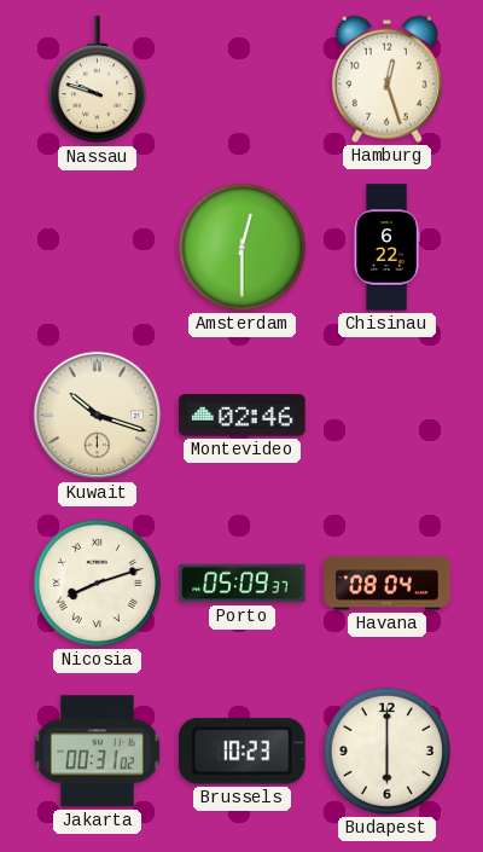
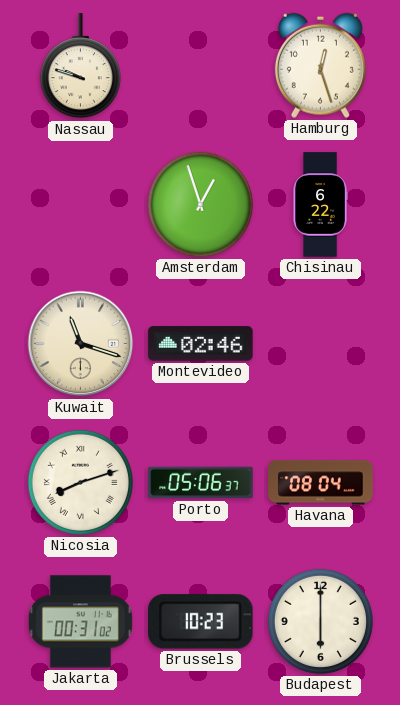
Amsterdam: 12:30 -> 12:57
Kuwait: 10:18 -> 11:18
Porto: 05:09 -> 05:06
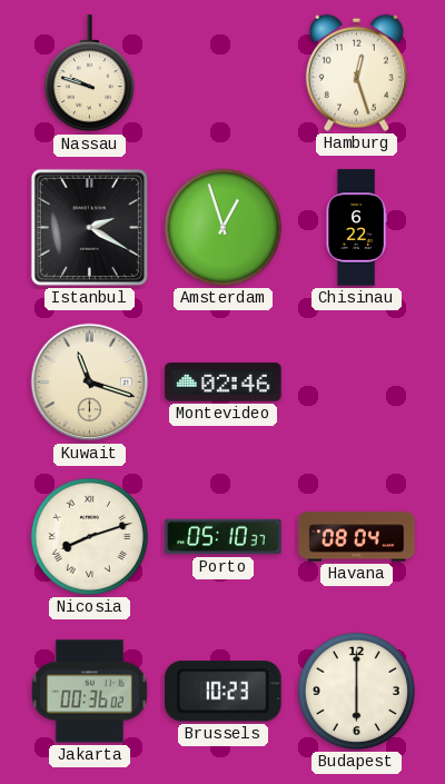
Istanbul: none -> 2:20
Porto: 05:06 -> 05:10
Jakarta: 00:31 -> 00:36
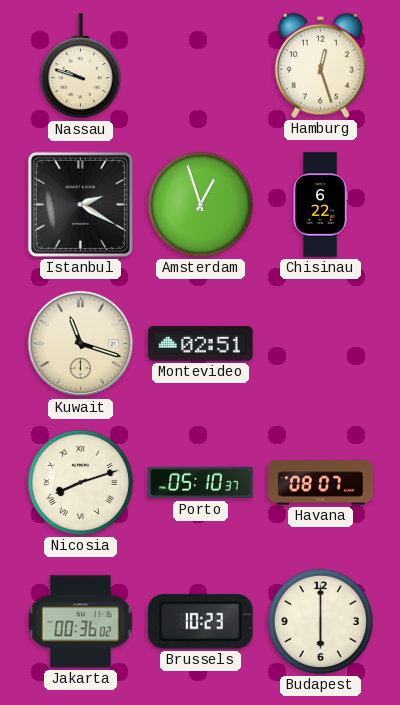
Montevideo: 02:46 -> 02:51
Havana: 08:04 -> 08:07
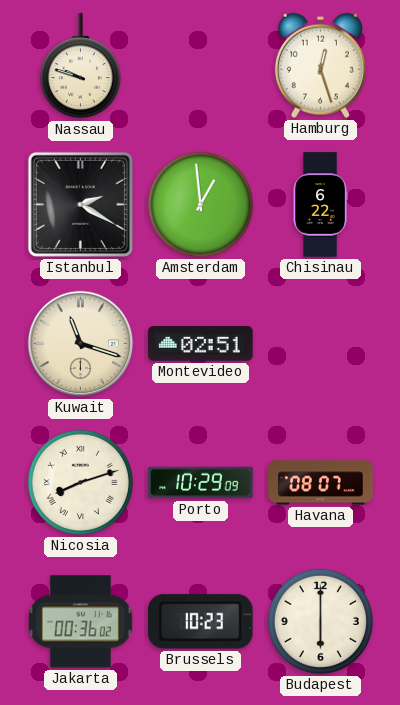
Amsterdam: 12:57 -> 12:59
Porto: 05:10 -> 10:29
